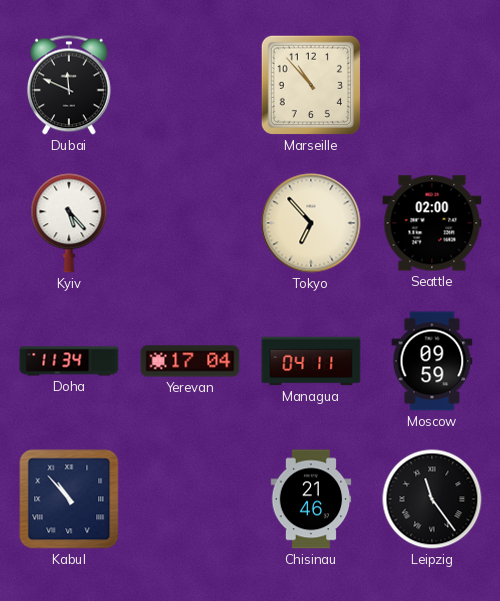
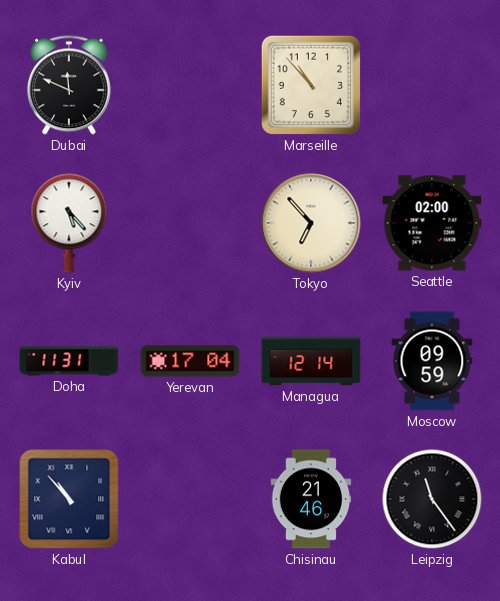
Doha: 11:34 -> 11:31
Managua: 04:11 -> 12:14
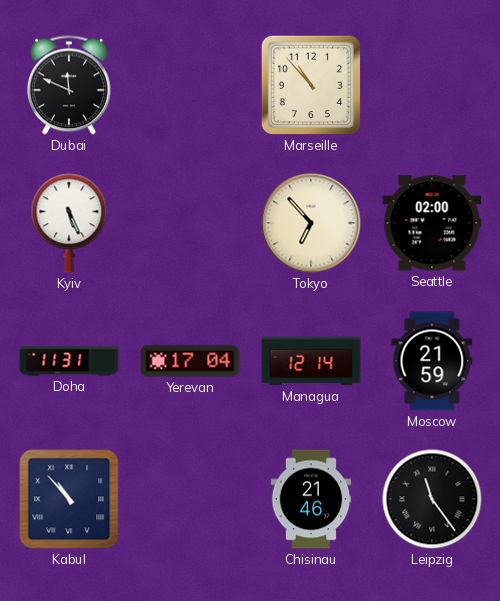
Kyiv: 5:23 -> 5:26
Moscow: 09:59 -> 21:59
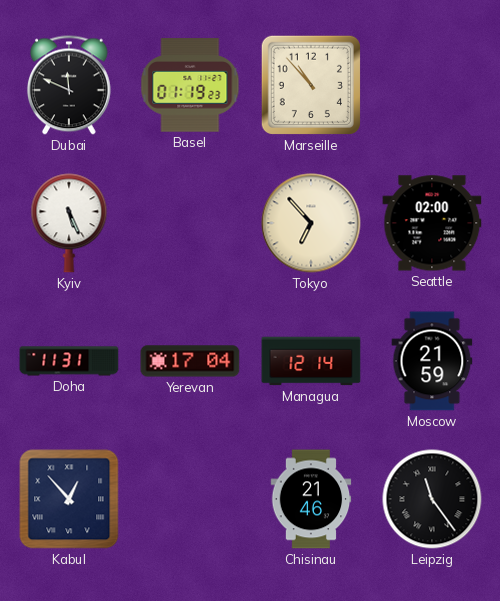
Basel: none -> 01:19
Kabul: 10:53 -> 12:53
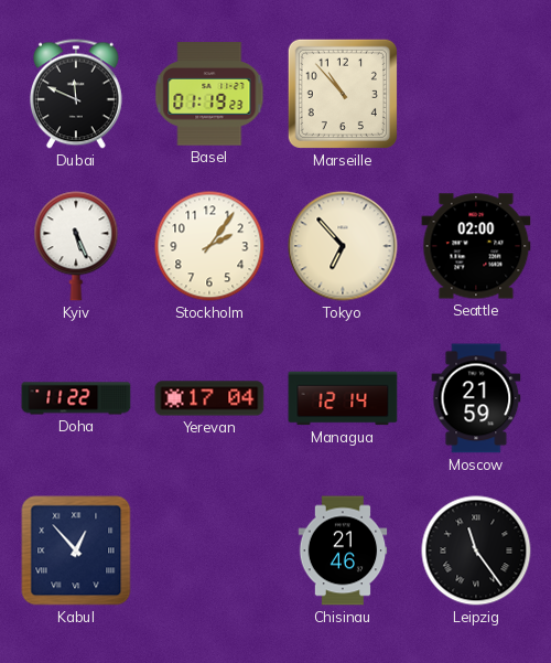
Stockholm: none -> 2:06
Doha: 11:31 -> 11:22
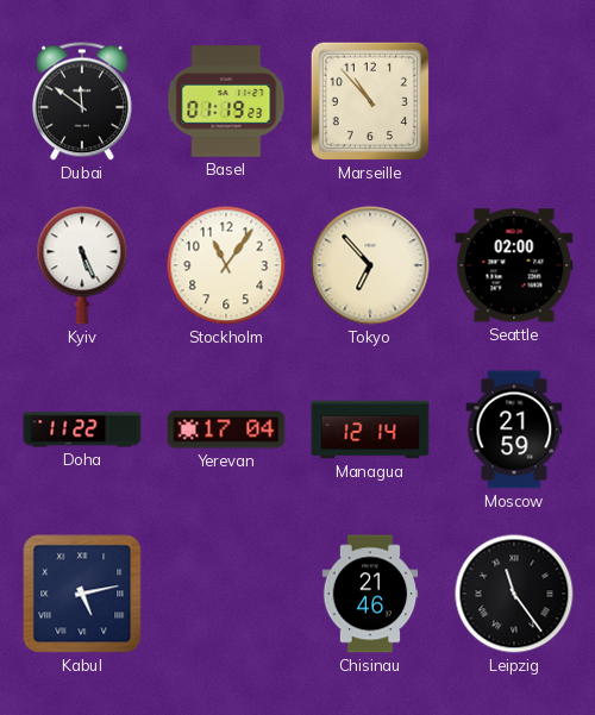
Dubai: 11:49 -> 11:51
Stockholm: 2:06 -> 11:06
Kabul: 12:53 -> 5:13
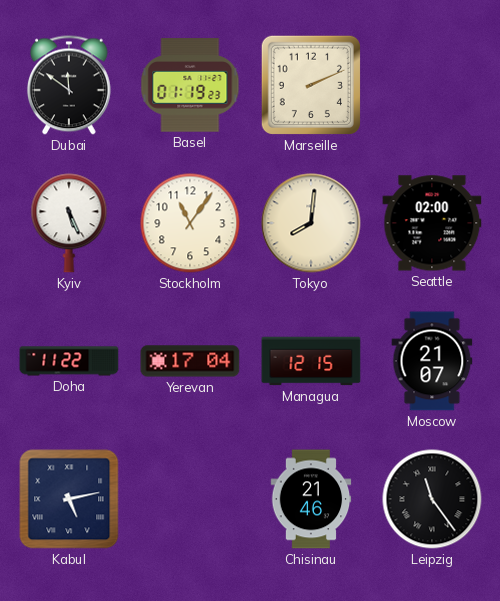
Marseille: 10:53 -> 2:11
Tokyo: 6:53 -> 8:01
Managua: 12:14 -> 12:15
Moscow: 21:59 -> 21:07
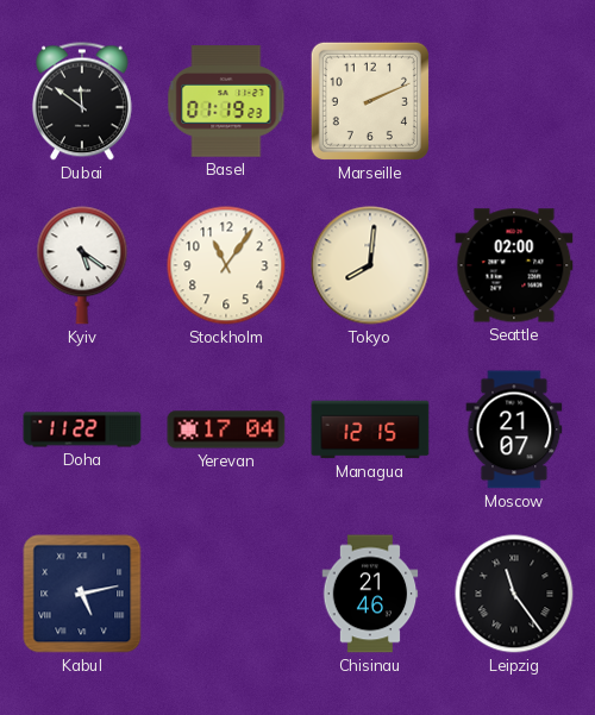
Kyiv: 5:26 -> 5:21
